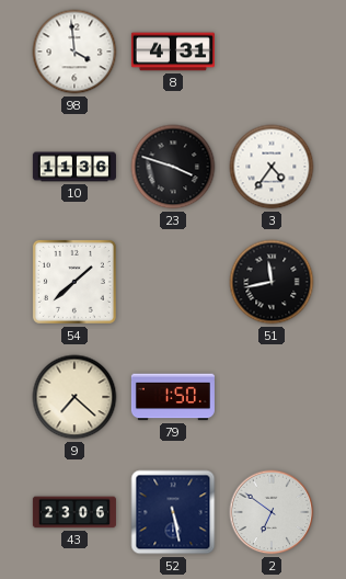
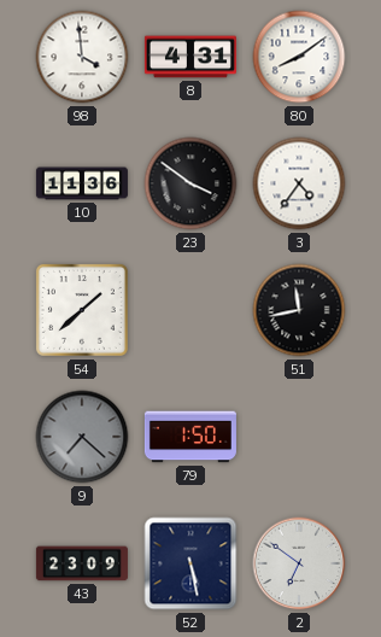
80: none -> 8:09
23: 3:48 -> 3:51
9 dial: cream -> grey
43: 23:06 -> 23:09
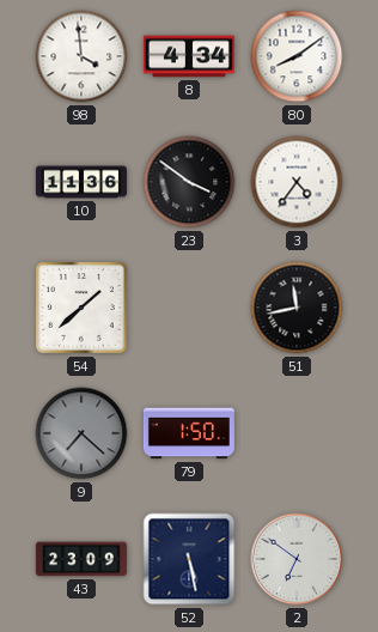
8: 4:31 -> 4:34
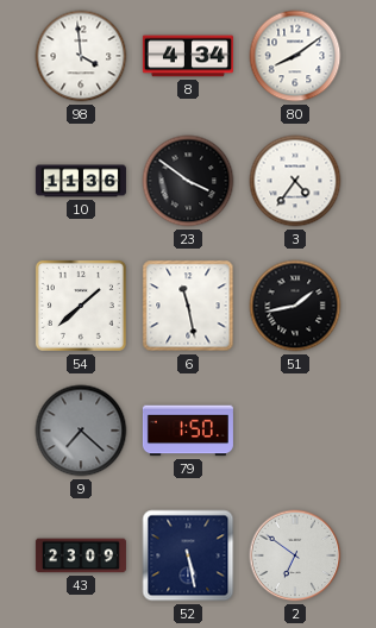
6: none -> 11:28
51: 11:43 -> 1:43
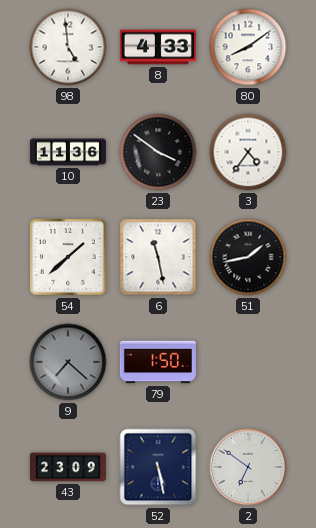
98: 3:59 -> 4:59
8: 4:34 -> 4:33
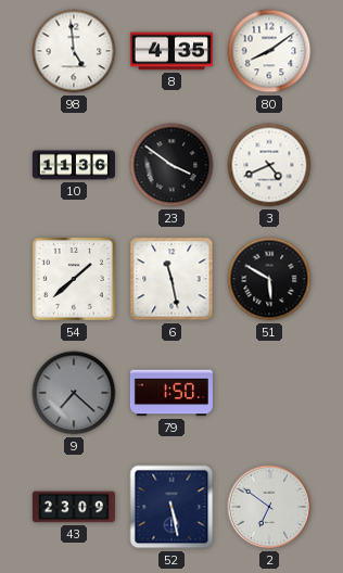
8: 4:33 -> 4:35
3: 4:36 -> 4:41
51: 1:43 -> 5:50
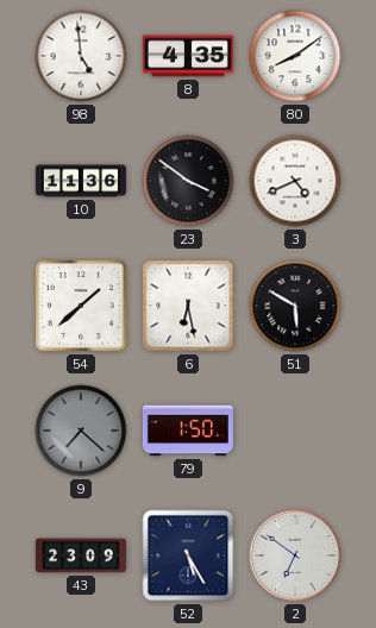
6: 11:28 -> 6:28
52: 5:28 -> 5:25
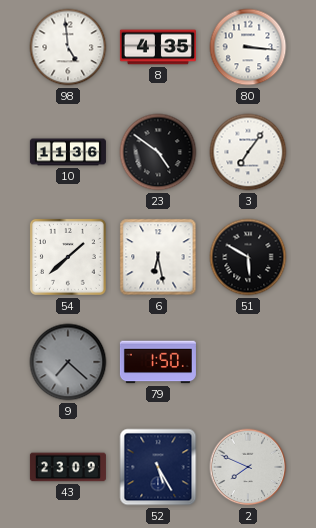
80: 8:09 -> 3:16
23: 3:51 -> 4:51
3: 4:41 -> 7:06
2: 6:51 -> 7:49
